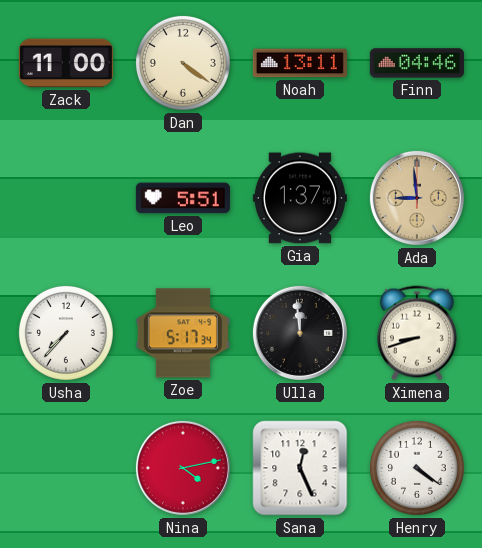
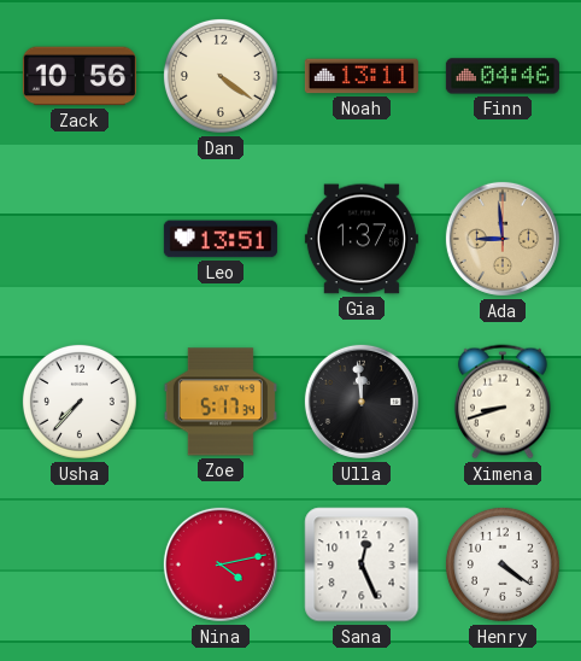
Zack: 11:00 -> 10:56
Leo: 5:51 -> 13:51
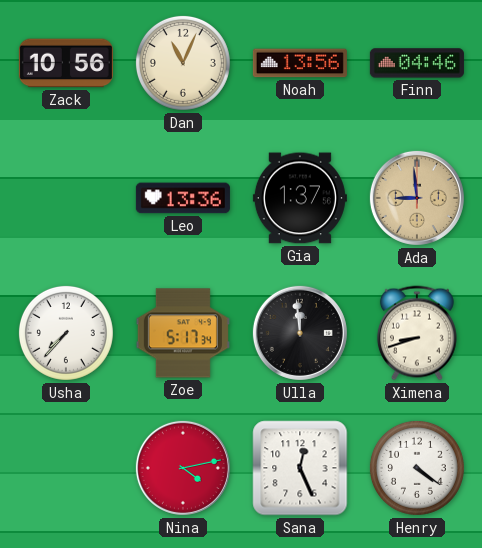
Dan: 4:21 -> 11:04
Noah: 13:11 -> 13:56
Leo: 13:51 -> 13:36
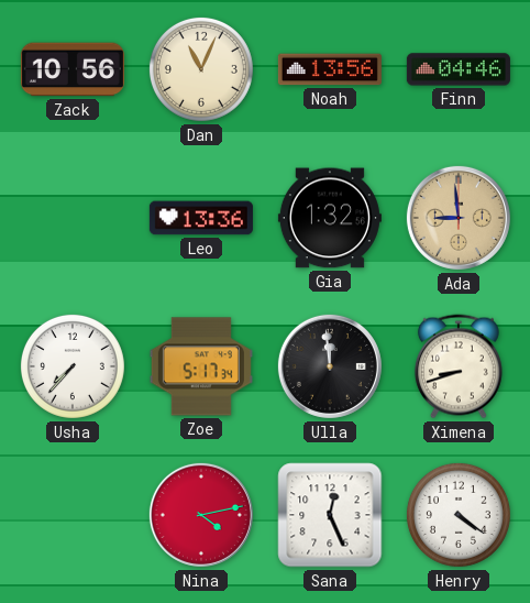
Gia: 1:37 -> 1:32
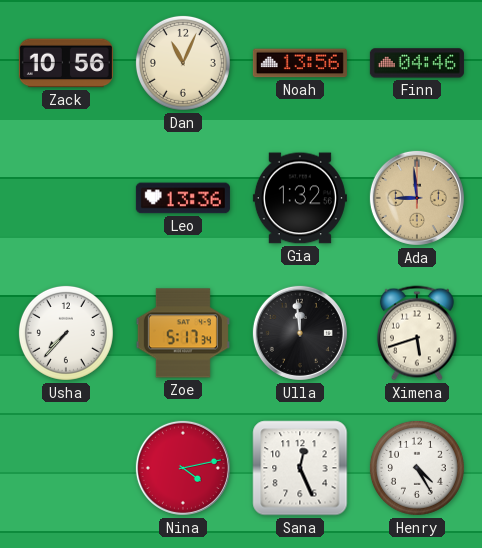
Ximena: 8:42 -> 5:42
Henry: 4:21 -> 4:25
